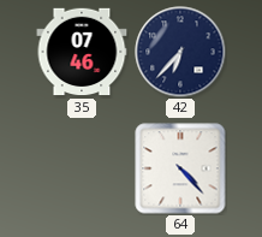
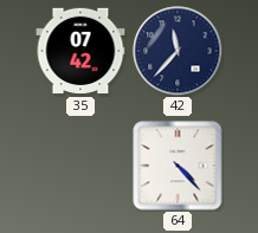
35: 07:46 -> 07:42
42: 6:37 -> 11:37
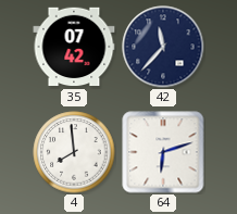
4: none -> 7:59
64: 4:23 -> 6:12
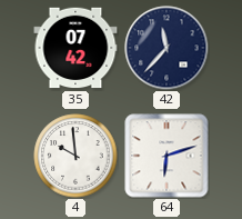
4: 7:59 -> 9:59
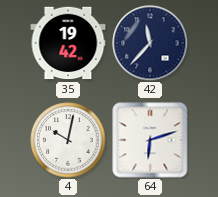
35: 07:42 -> 19:42
4: 9:59 -> 10:02
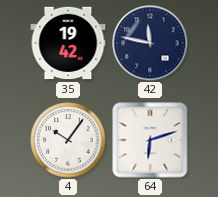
42: 11:37 -> 11:47
4: 10:02 -> 10:06
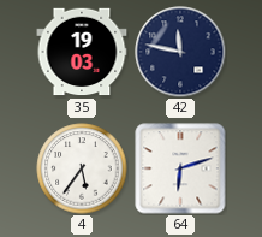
35: 19:42 -> 19:03
4: 10:06 -> 5:36
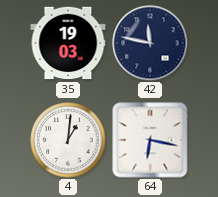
4: 5:36 -> 1:01
64: 6:12 -> 6:17
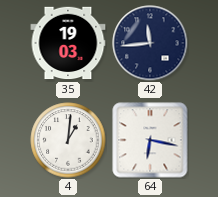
42: 11:47 -> 11:44
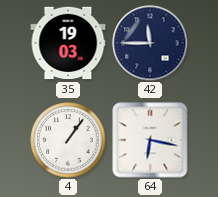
42: 11:44 -> 11:45
4: 1:01 -> 1:06
